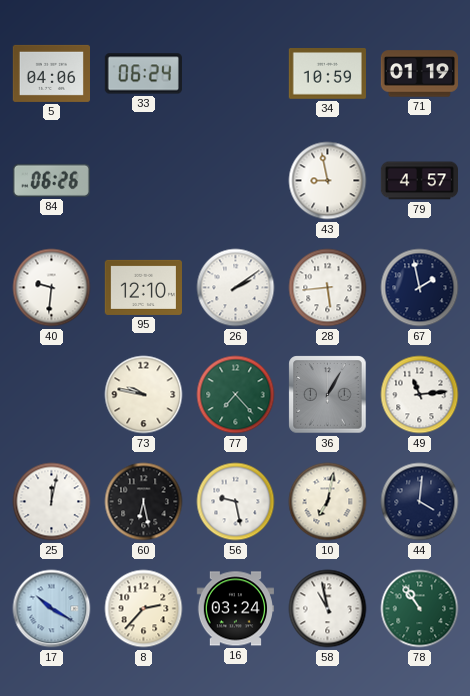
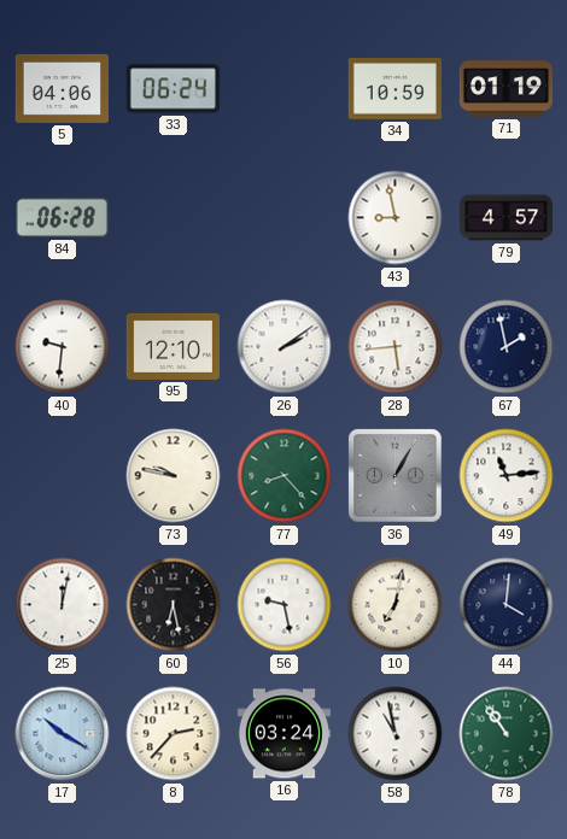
84: 06:26 -> 06:28
77: 7:23 -> 8:23
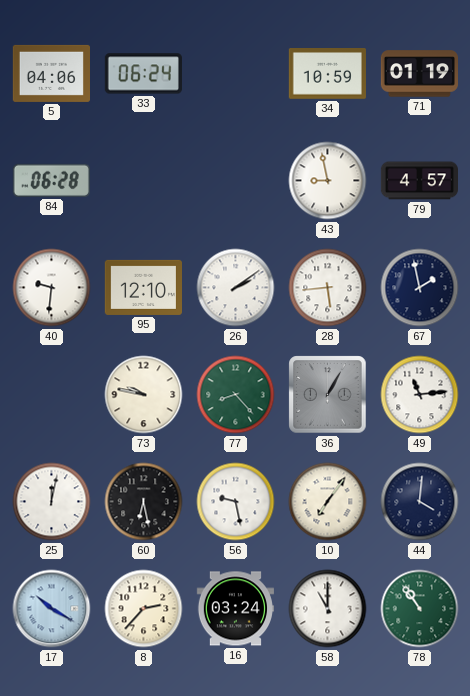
10: 7:02 -> 7:06
58: 10:58 -> 11:00
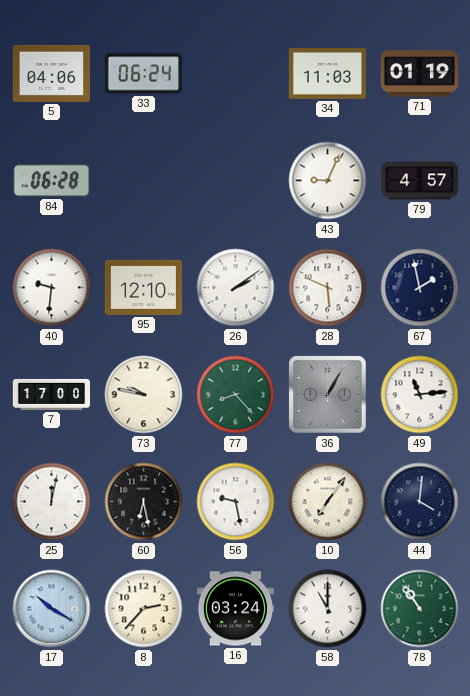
34: 10:59 -> 11:03
43: 8:58 -> 9:04
28: 5:44 -> 5:49
7: none -> 17:00
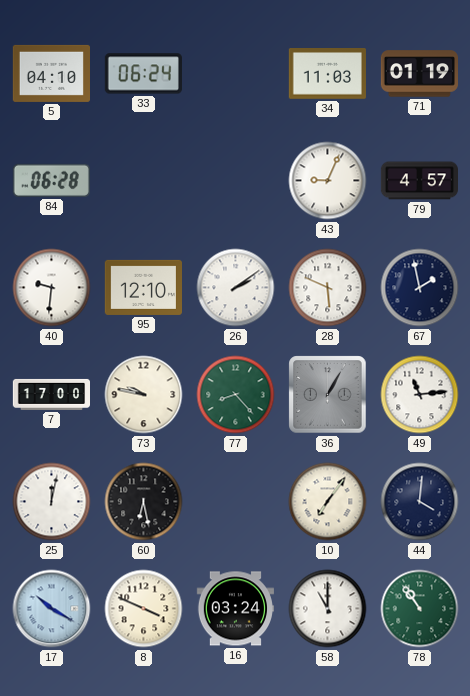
5: 04:06 -> 04:10
56: 9:28 -> none
8: 2:37 -> 3:49
